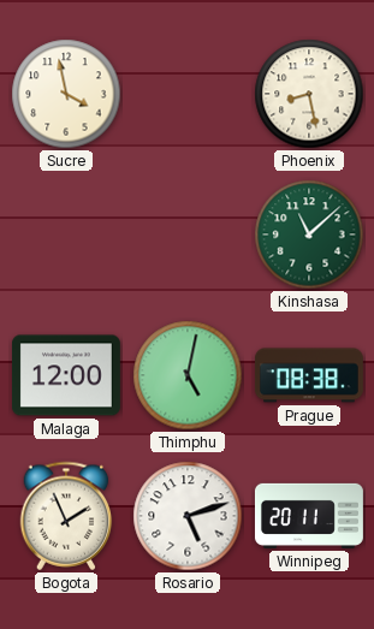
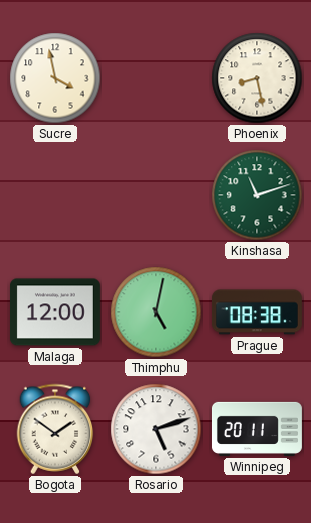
Kinshasa: 11:08 -> 11:12
Bogota: 1:56 -> 1:51
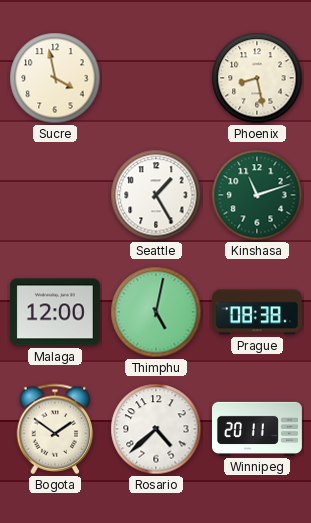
Seattle: none -> 1:25
Rosario: 5:12 -> 4:38
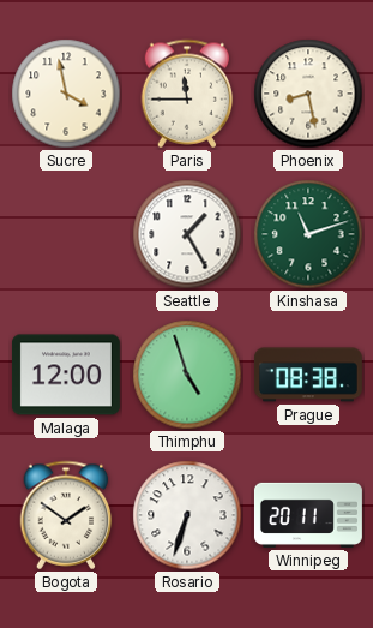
Paris: none -> 11:45
Thimphu: 5:02 -> 4:57
Rosario: 4:38 -> 6:33
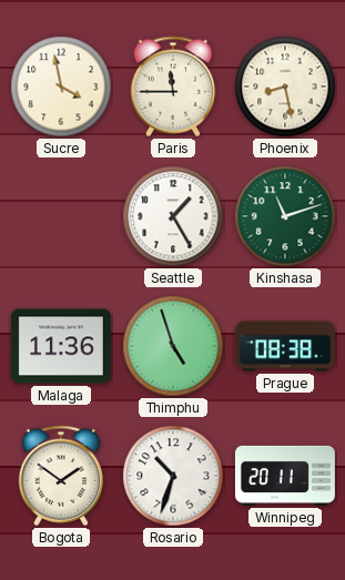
Malaga: 12:00 -> 11:36
Rosario: 6:33 -> 10:33
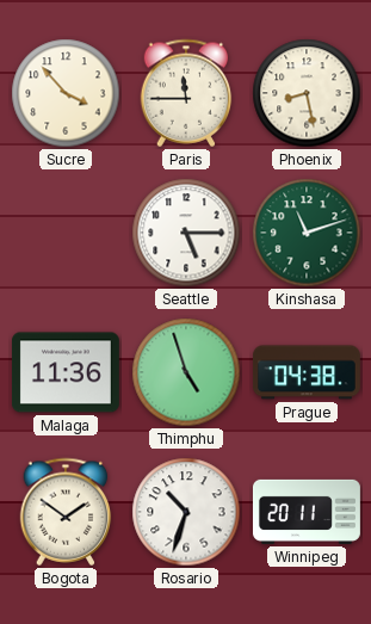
Sucre: 3:58 -> 3:53
Seattle: 1:25 -> 5:15
Prague: 08:38 -> 04:38
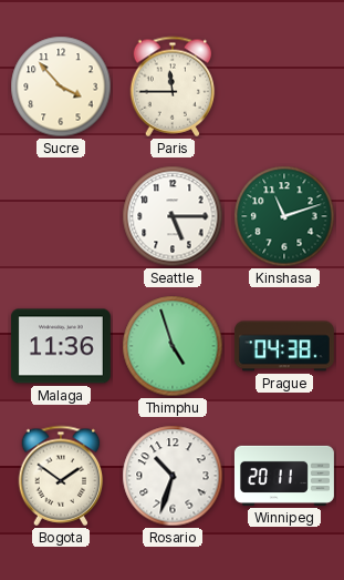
Phoenix: 8:28 -> none
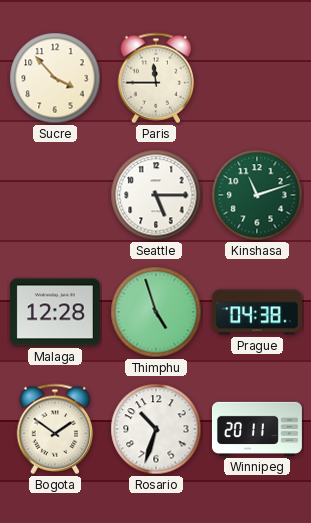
Malaga: 11:36 -> 12:28
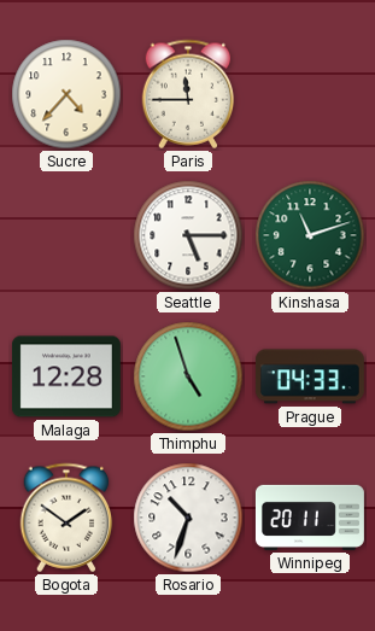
Sucre: 3:53 -> 4:37
Prague: 04:38 -> 04:33
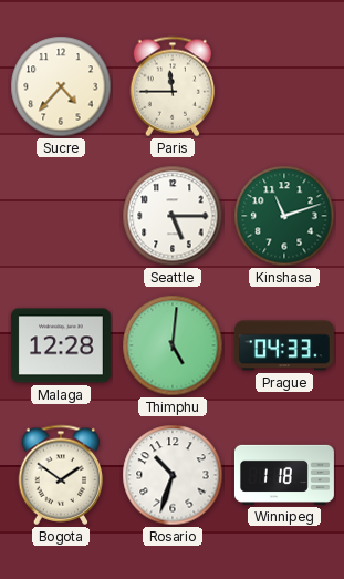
Thimphu: 4:57 -> 5:01
Winnipeg: 20:11 -> 1:18
